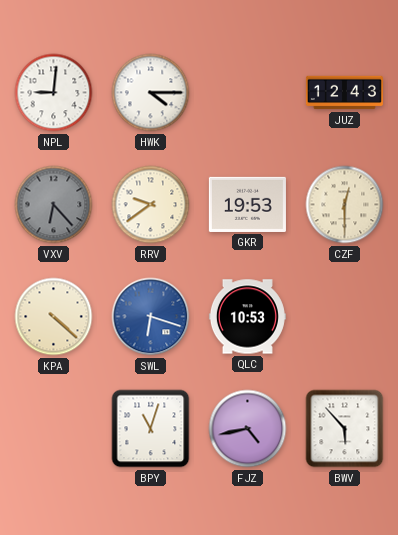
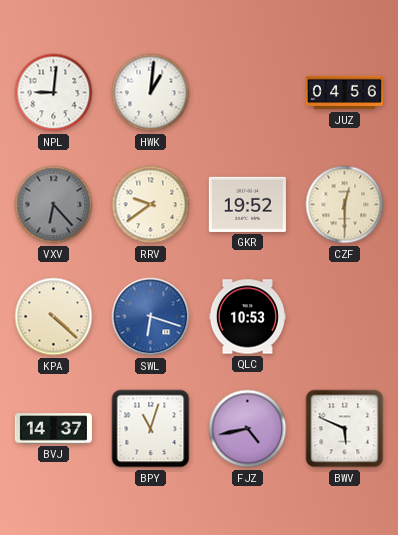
HWK: 4:15 -> 1:01
JUZ: 12:43 -> 04:56
GKR: 19:53 -> 19:52
BVJ: none -> 14:37
BWV: 5:53 -> 5:49
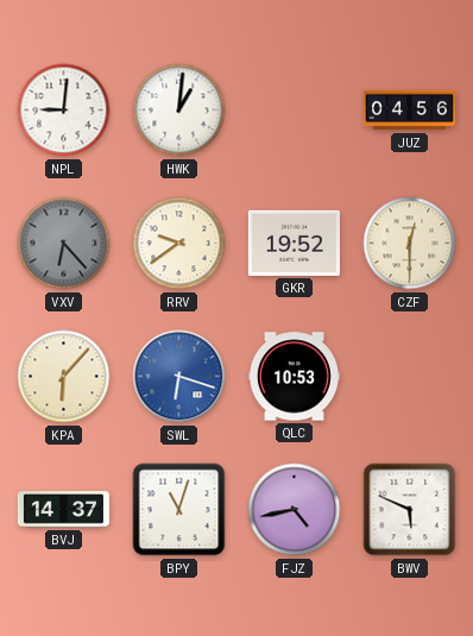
KPA: 4:22 -> 6:07
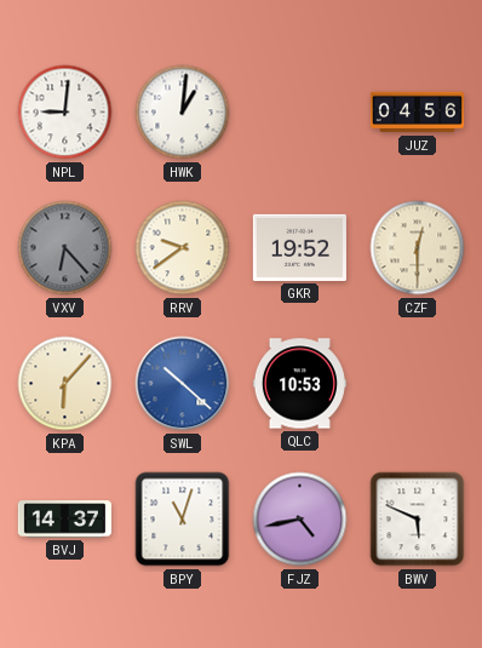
SWL: 6:18 -> 10:22
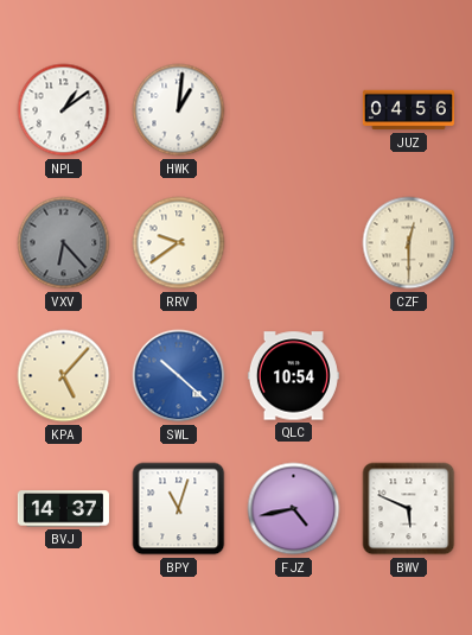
NPL: 9:01 -> 1:09
GKR: 19:52 -> none
KPA: 6:07 -> 5:07
QLC: 10:53 -> 10:54
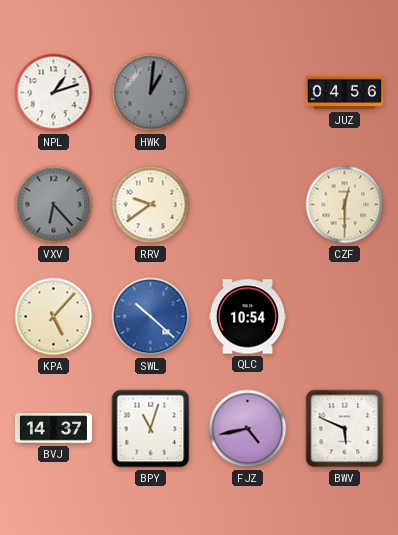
NPL: 1:09 -> 1:12
HWK dial: white -> grey
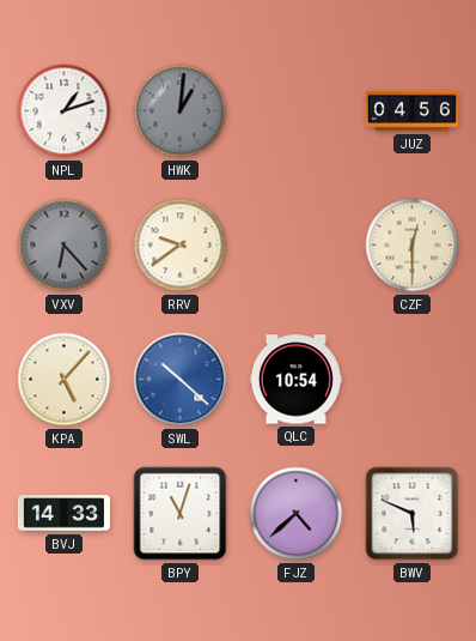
BVJ: 14:37 -> 14:33
FJZ: 4:43 -> 4:38
